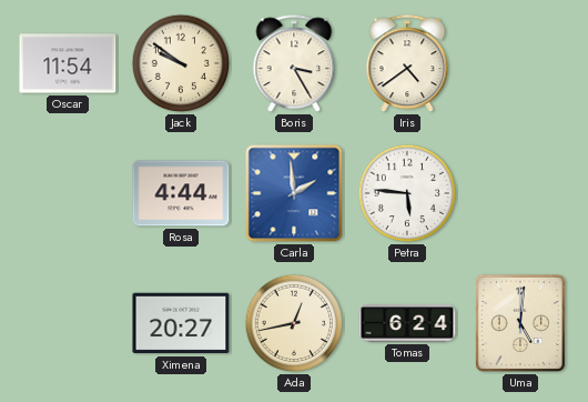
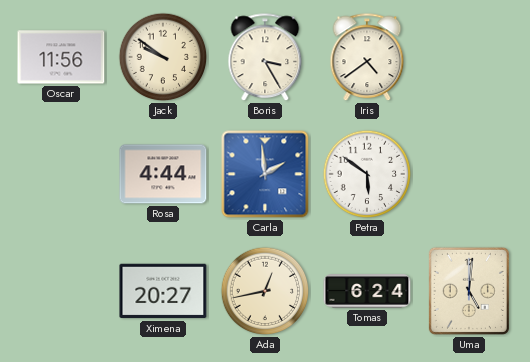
Oscar: 11:54 -> 11:56
Petra: 5:46 -> 5:51
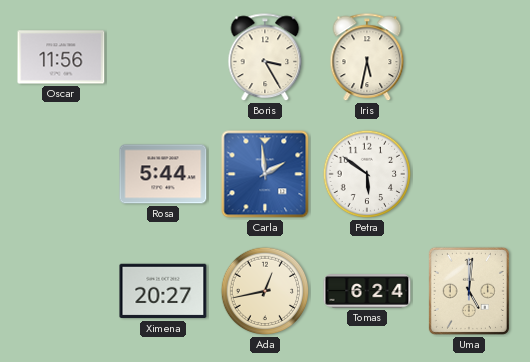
Jack: 9:51 -> none
Iris: 4:39 -> 5:32
Rosa: 4:44 -> 5:44
